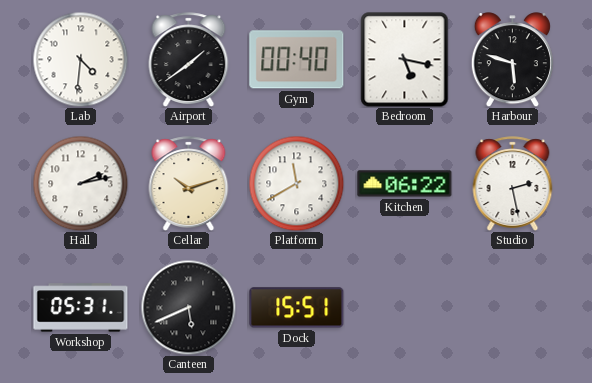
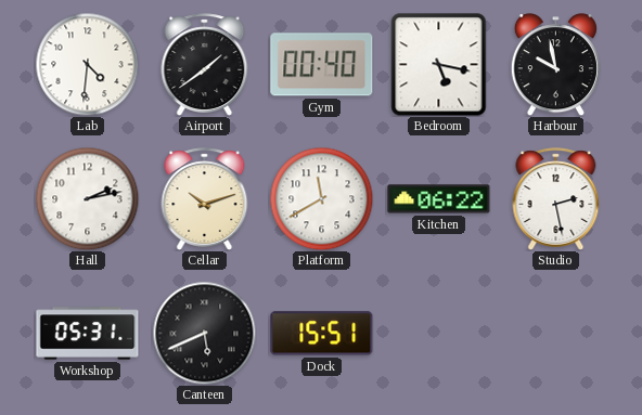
Harbour: 5:48 -> 9:58
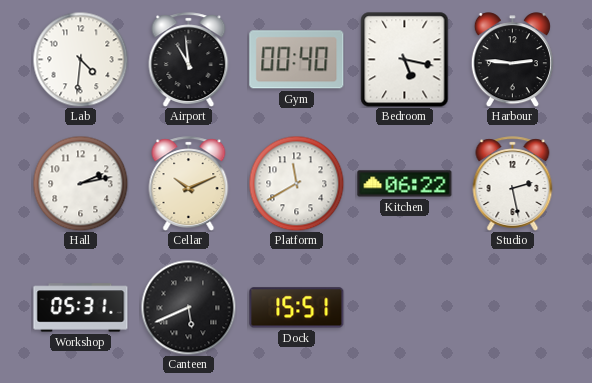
Airport: 1:39 -> 10:59
Harbour: 9:58 -> 2:46
Cellar: 10:12 -> 10:11
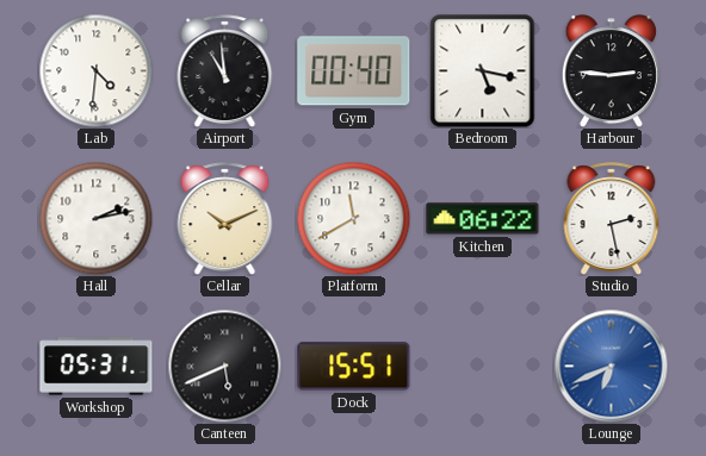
Lounge: none -> 6:41
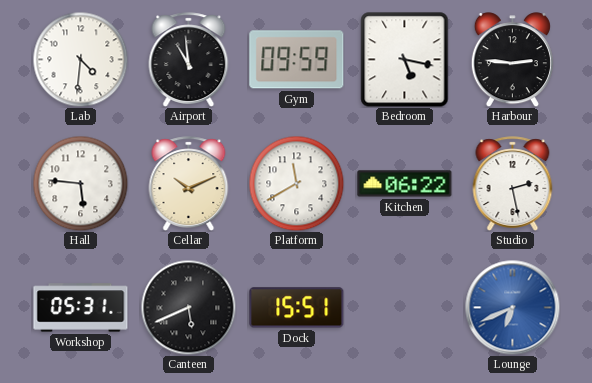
Gym: 00:40 -> 09:59
Hall: 2:13 -> 5:46
